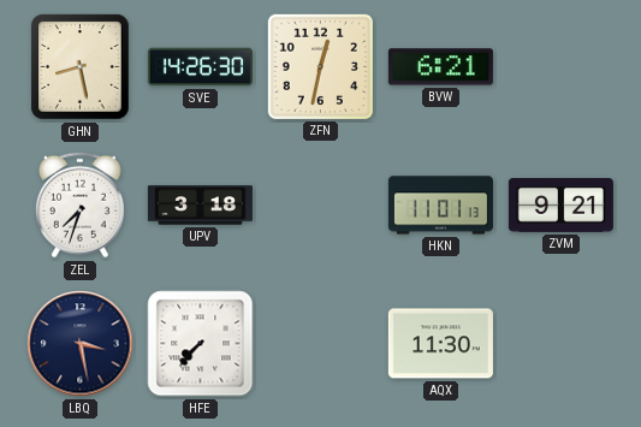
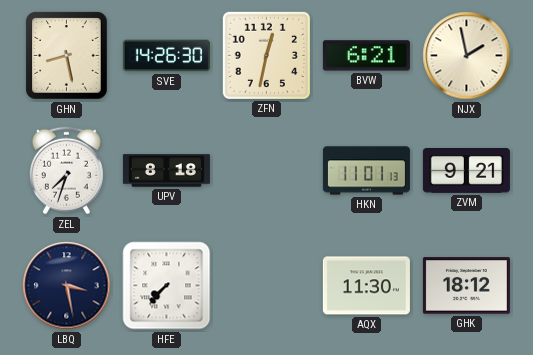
NJX: none -> 1:58
UPV: 3:18 -> 8:18
GHK: none -> 18:12
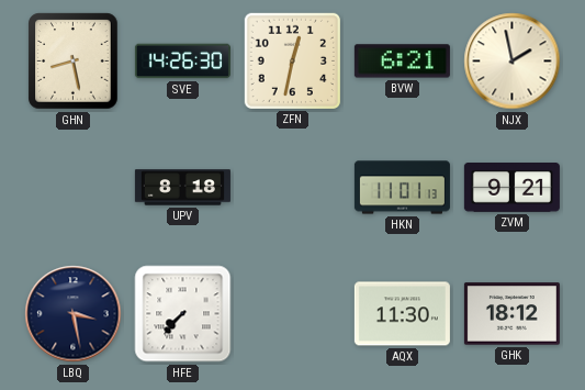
ZEL: 7:33 -> none
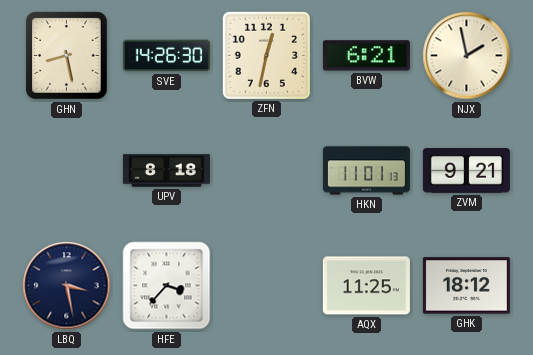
HFE: 7:37 -> 3:37
AQX: 11:30 -> 11:25
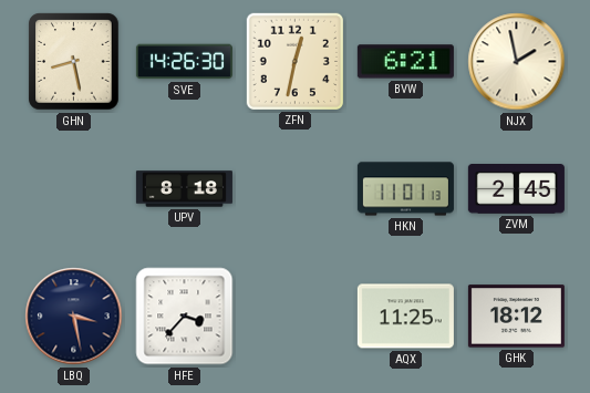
ZVM: 9:21 -> 2:45
